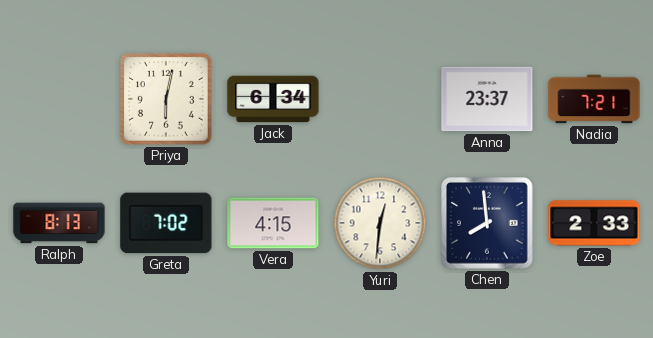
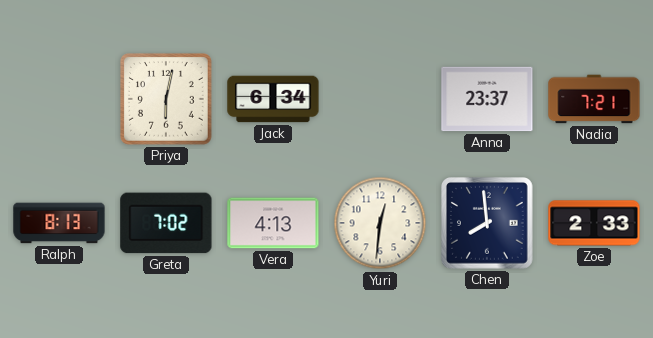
Vera: 4:15 -> 4:13
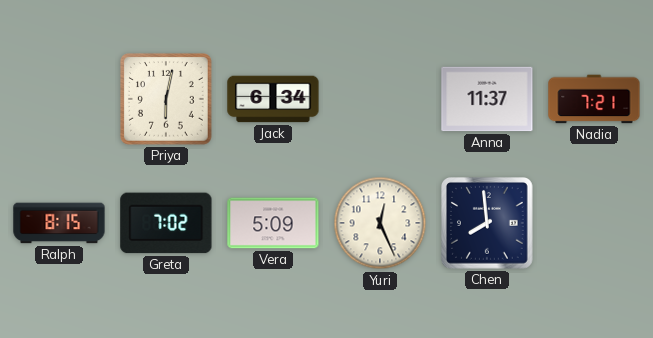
Anna: 23:37 -> 11:37
Ralph: 8:13 -> 8:15
Vera: 4:13 -> 5:09
Yuri: 12:31 -> 12:26
Zoe: 2:33 -> none
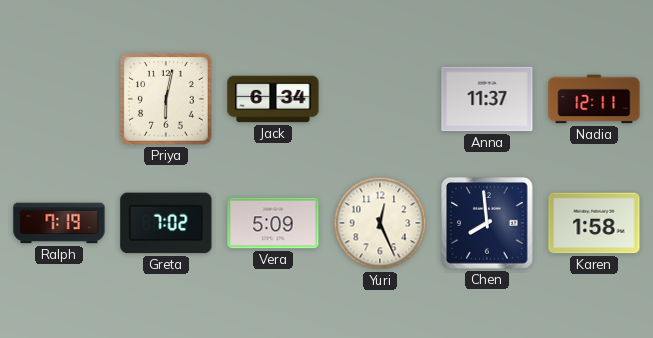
Nadia: 7:21 -> 12:11
Ralph: 8:15 -> 7:19
Karen: none -> 1:58
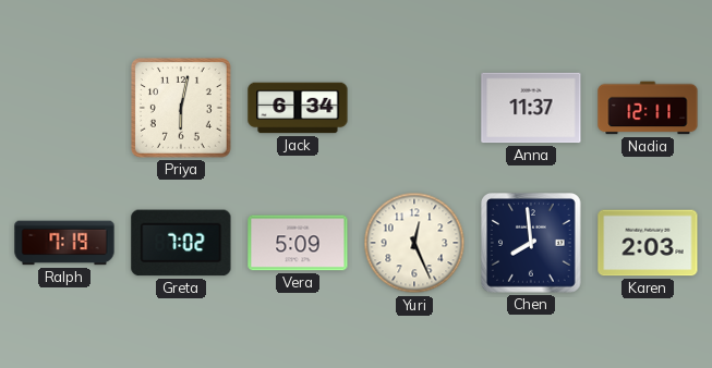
Karen: 1:58 -> 2:03
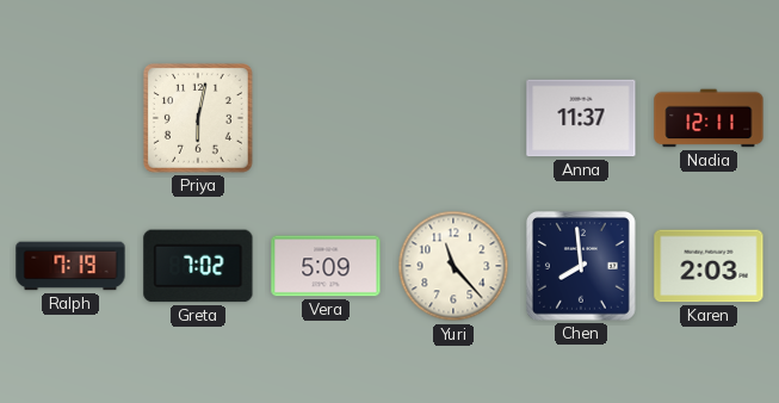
Jack: 6:34 -> none
Yuri: 12:26 -> 11:23
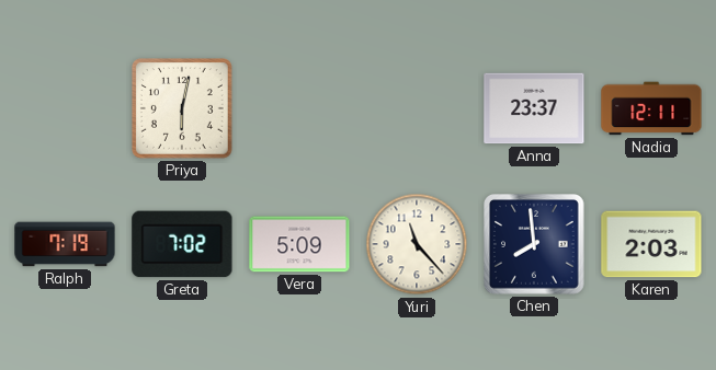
Anna: 11:37 -> 23:37
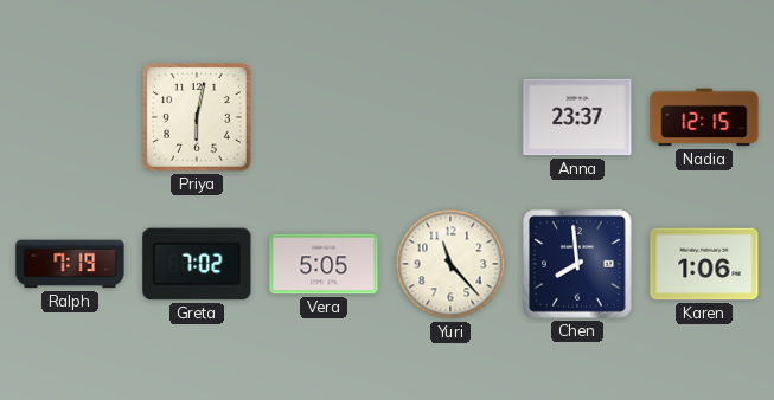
Nadia: 12:11 -> 12:15
Vera: 5:09 -> 5:05
Karen: 2:03 -> 1:06
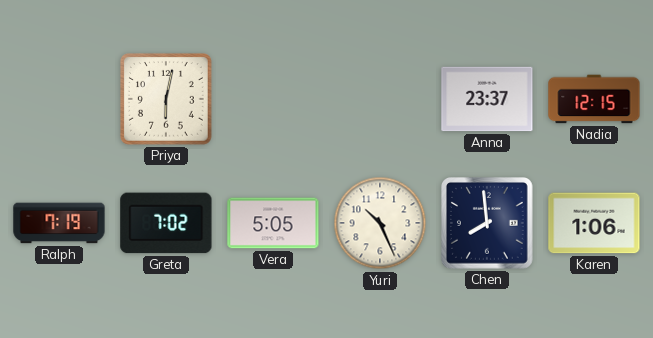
Yuri: 11:23 -> 10:26
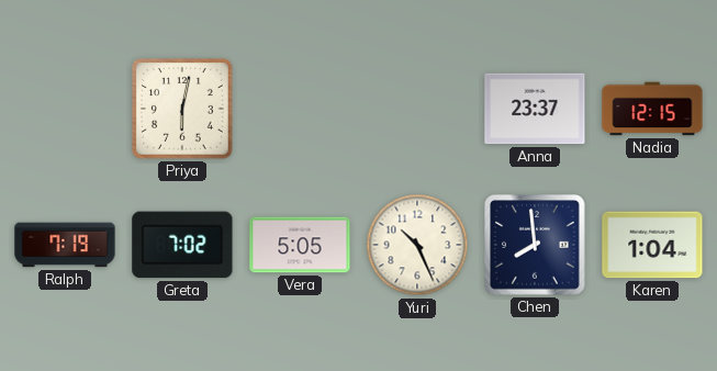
Karen: 1:06 -> 1:04
